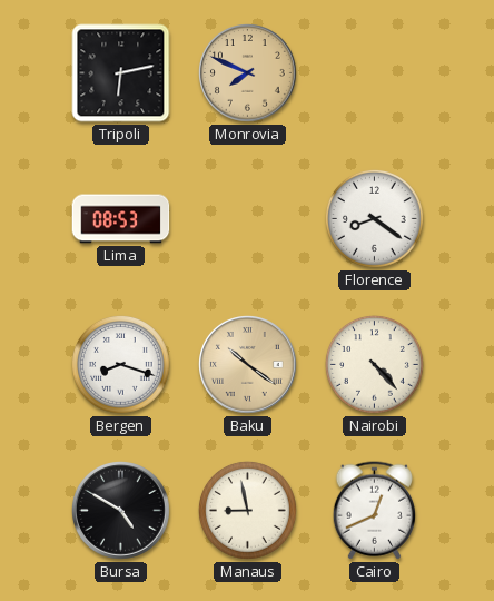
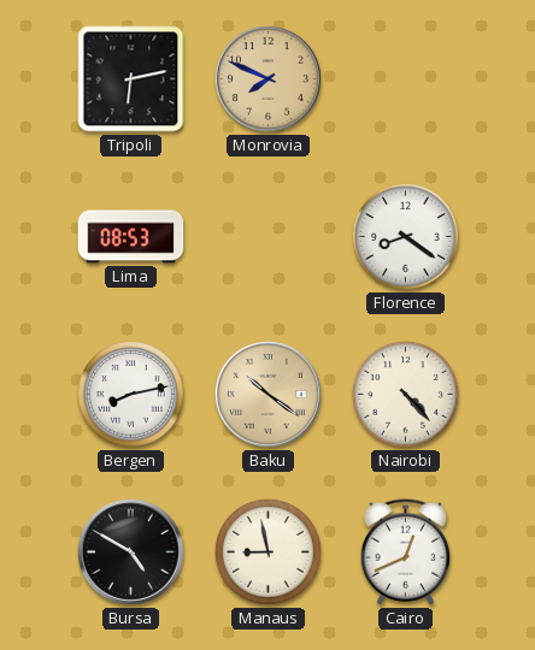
Bergen: 8:18 -> 8:13
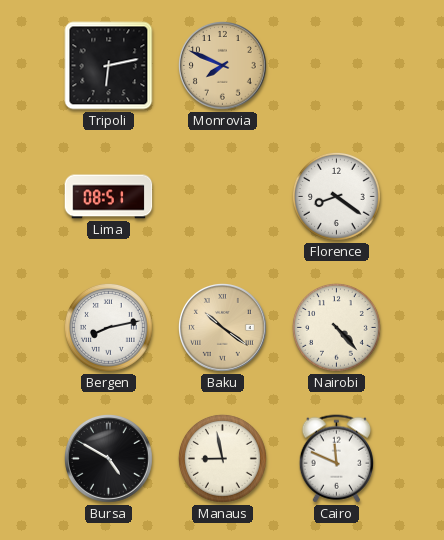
Lima: 08:53 -> 08:51
Cairo: 12:41 -> 11:49
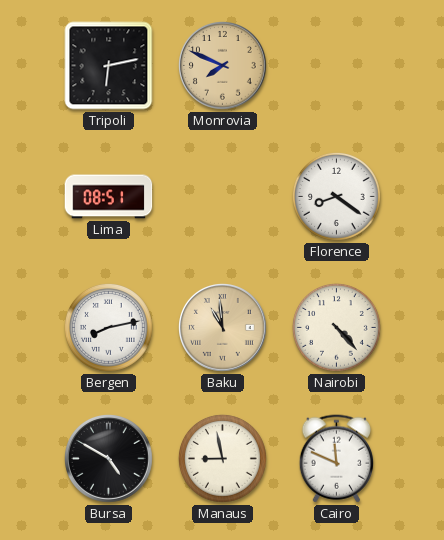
Baku: 10:21 -> 10:59
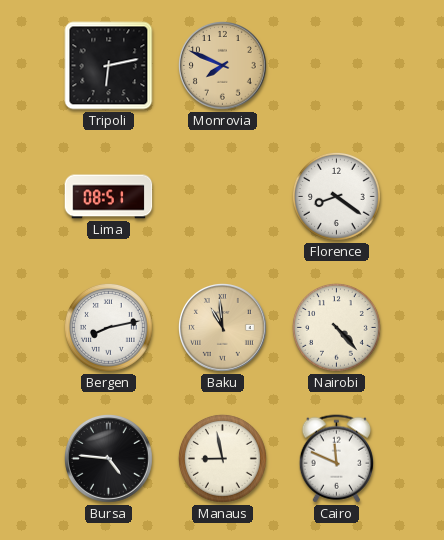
Bursa: 4:50 -> 4:46
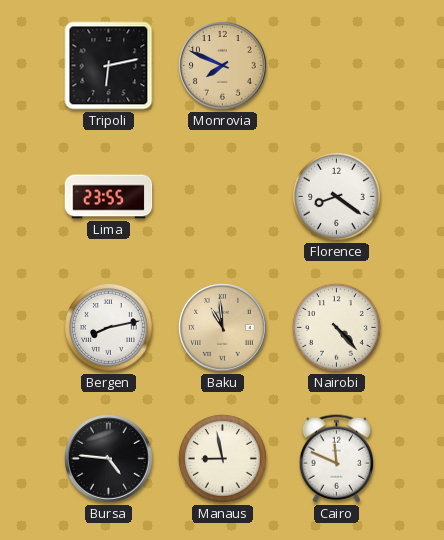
Lima: 08:51 -> 23:55
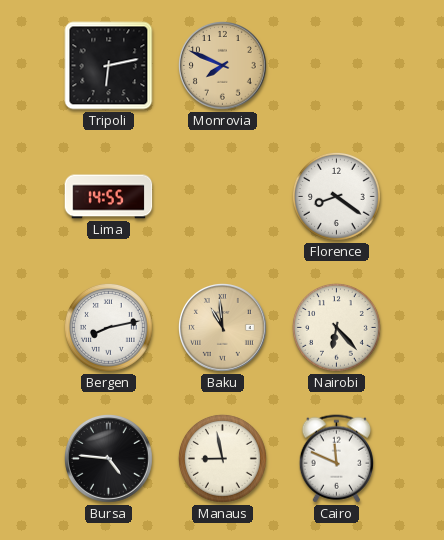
Lima: 23:55 -> 14:55
Nairobi: 4:23 -> 6:23
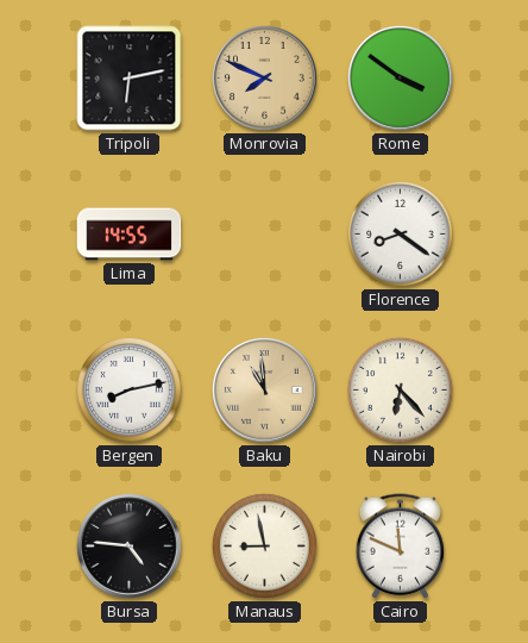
Rome: none -> 3:51
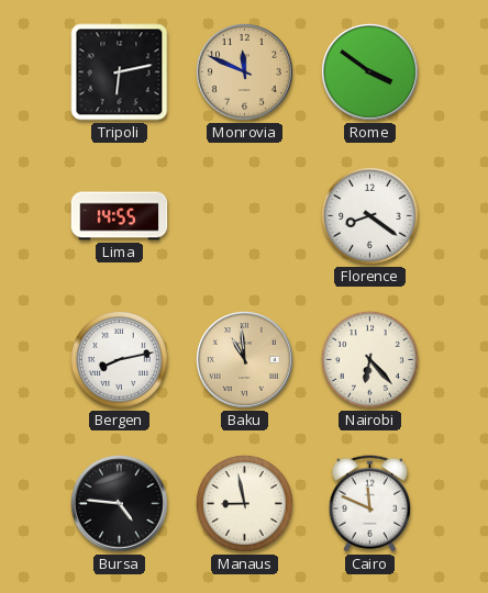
Monrovia: 7:49 -> 11:49
